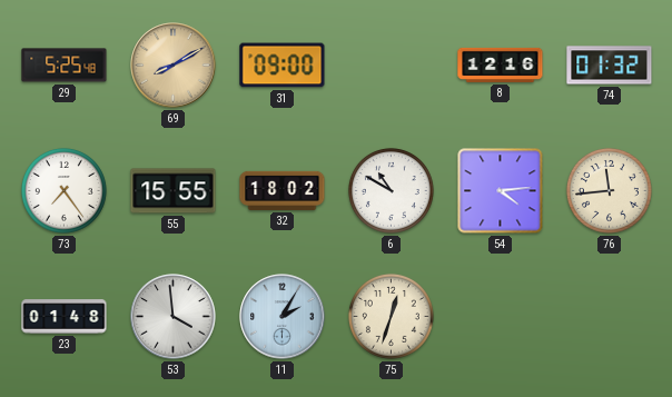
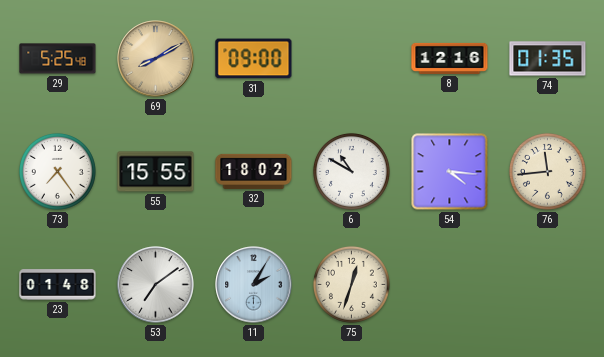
74: 01:32 -> 01:35
54: 4:14 -> 4:16
53: 3:59 -> 7:09
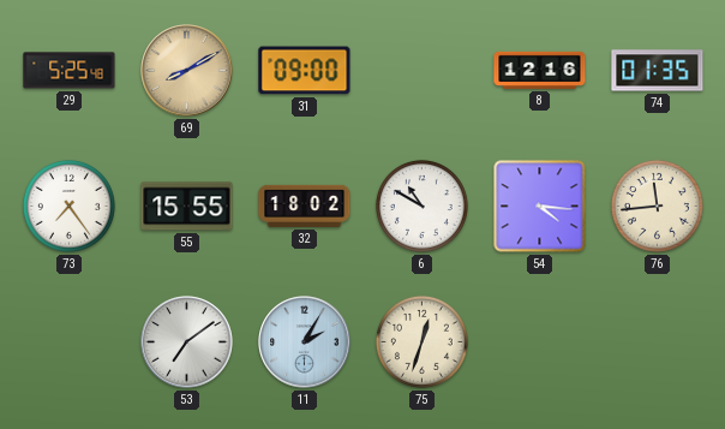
23: 01:48 -> none
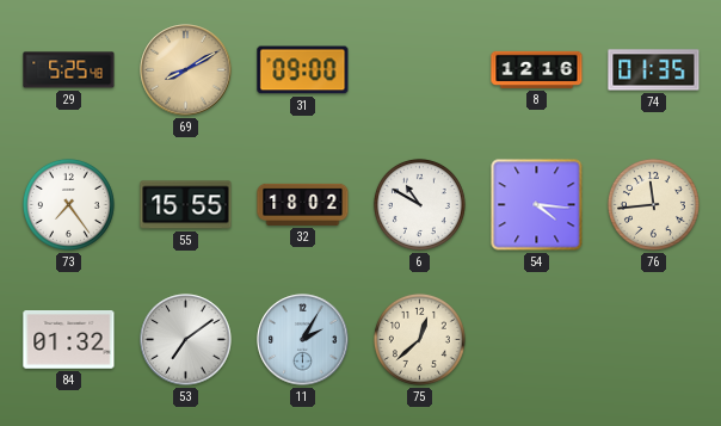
84: none -> 01:32
75: 12:33 -> 12:38
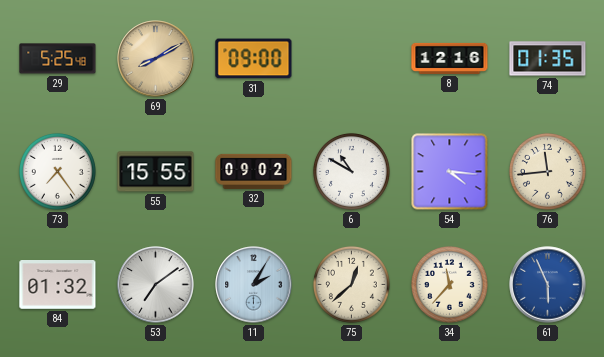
32: 18:02 -> 09:02
34: none -> 11:37
61: none -> 5:56
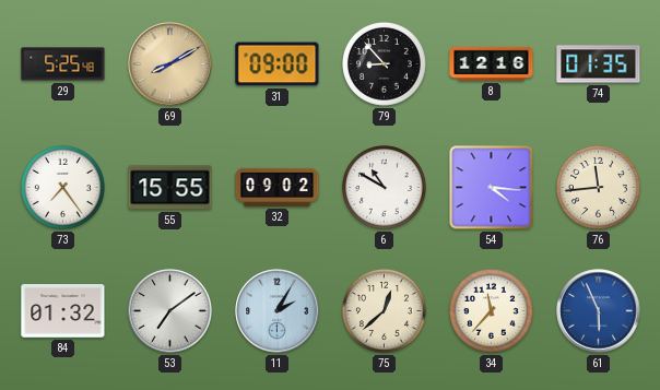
79: none -> 8:53
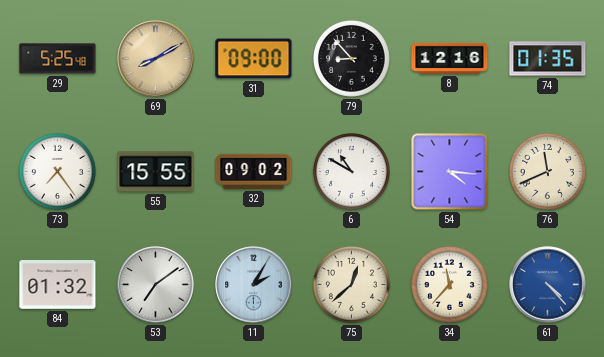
76: 11:44 -> 11:41
61: 5:56 -> 4:23
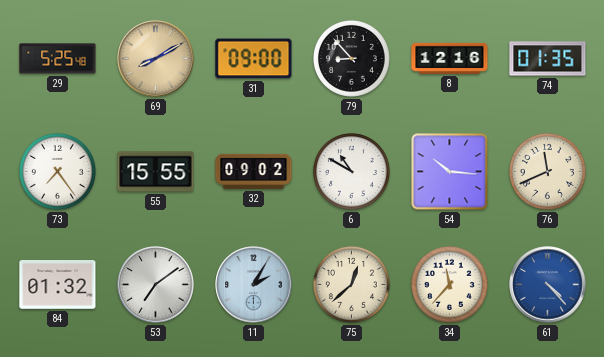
54: 4:16 -> 10:16
